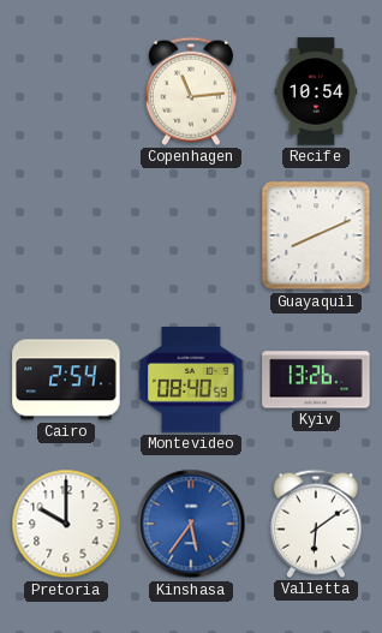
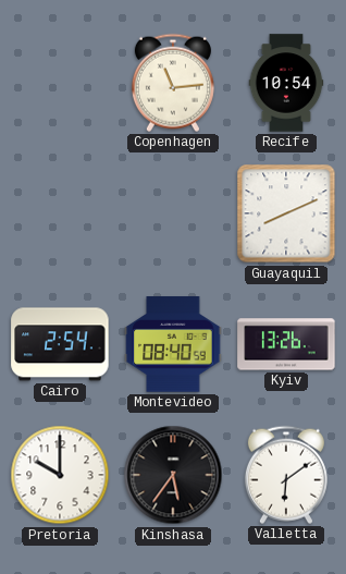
Kinshasa dial: blue -> black
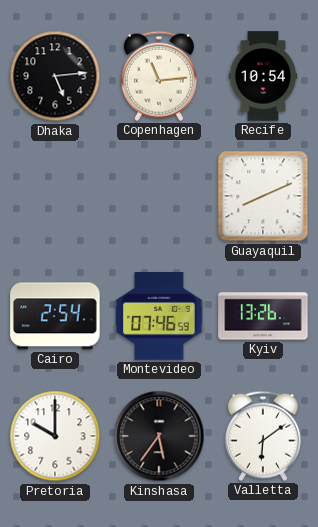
Dhaka: none -> 5:14
Montevideo: 08:40 -> 07:46
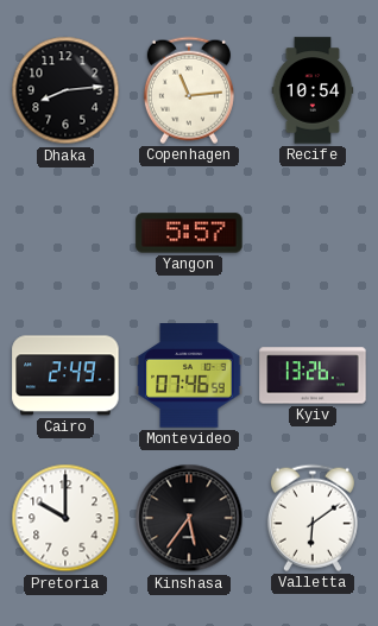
Dhaka: 5:14 -> 8:14
Yangon: none -> 5:57
Guayaquil: 8:11 -> none
Cairo: 2:54 -> 2:49
